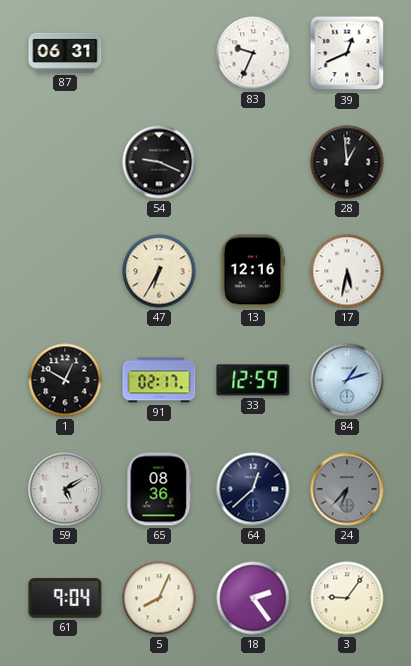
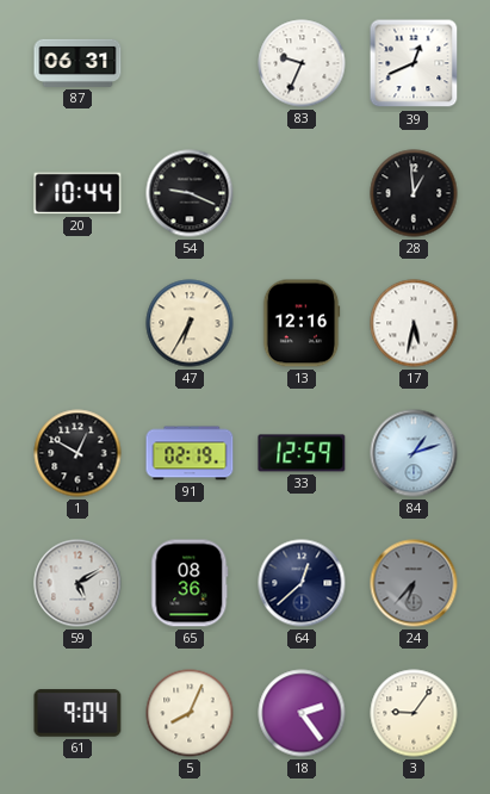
20: none -> 10:44
91: 02:17 -> 02:19
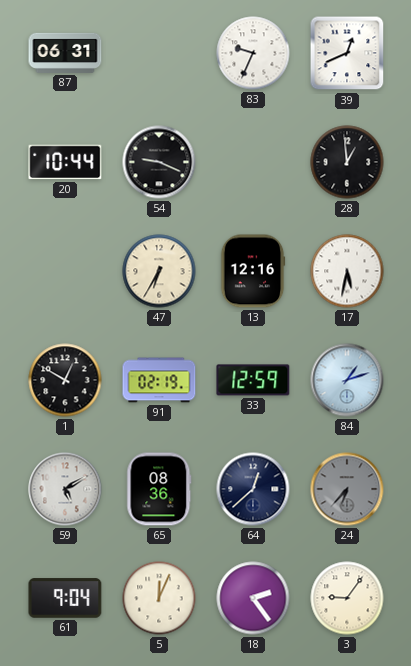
5: 8:04 -> 12:04
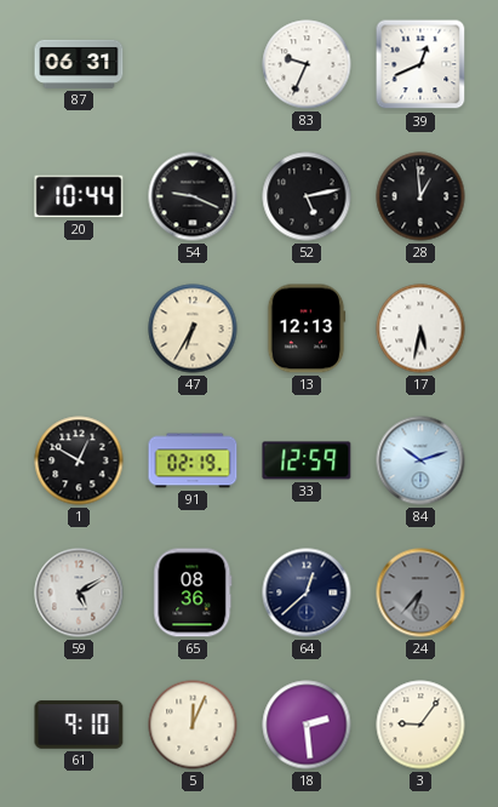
52: none -> 5:13
13: 12:16 -> 12:13
84: 1:12 -> 10:12
61: 9:04 -> 9:10
18: 2:24 -> 2:29
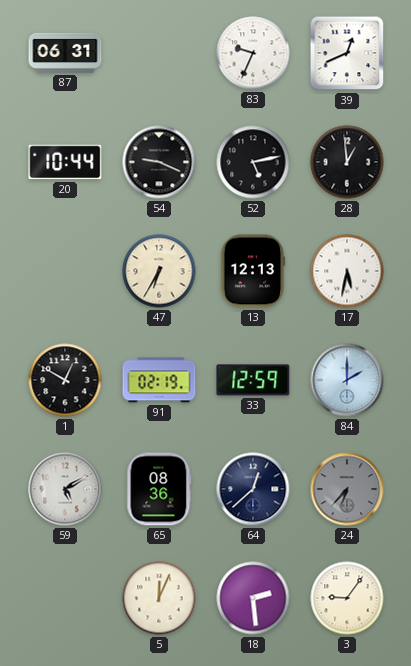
84: 10:12 -> 2:00
61: 9:10 -> none
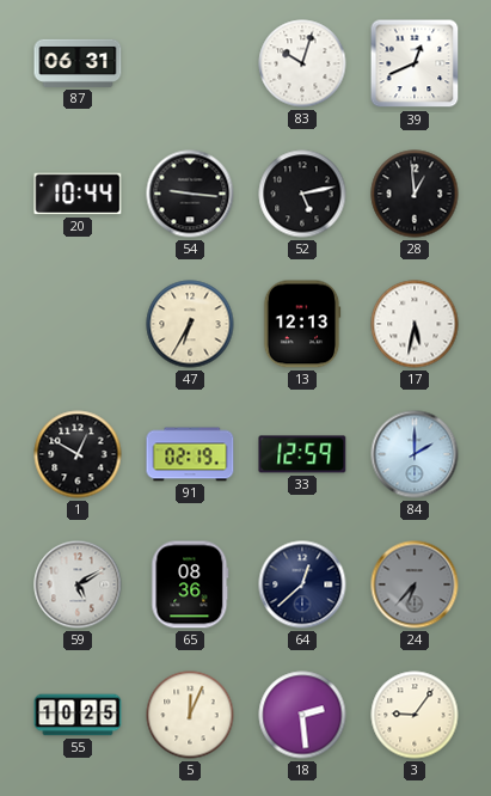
83: 9:34 -> 10:03
54: 9:19 -> 9:16
55: none -> 10:25
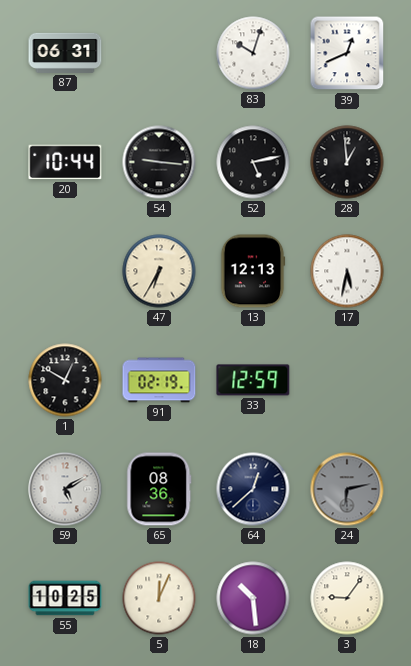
84: 2:00 -> none
24: 6:37 -> 6:13
18: 2:29 -> 10:29
